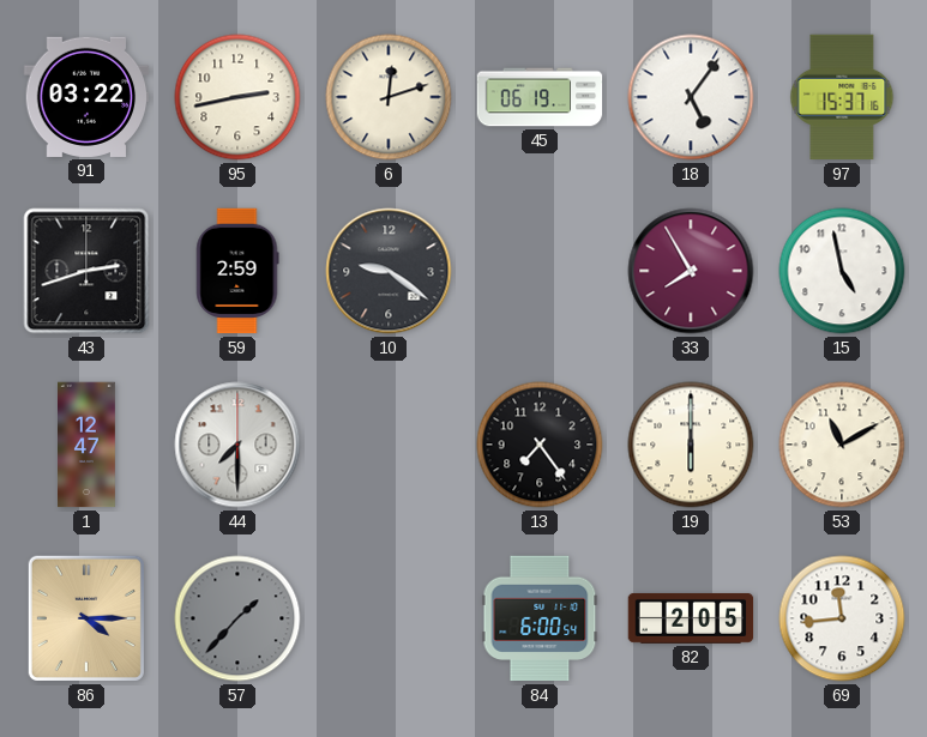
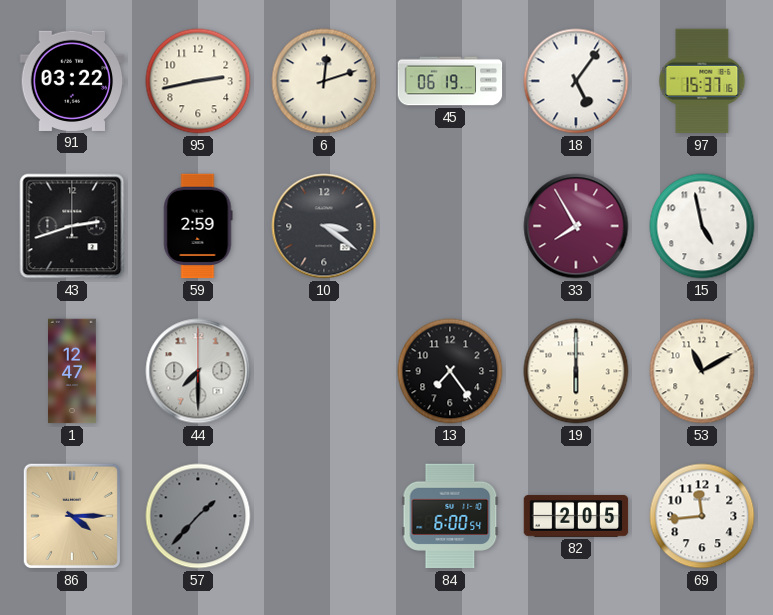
10: 9:21 -> 3:21
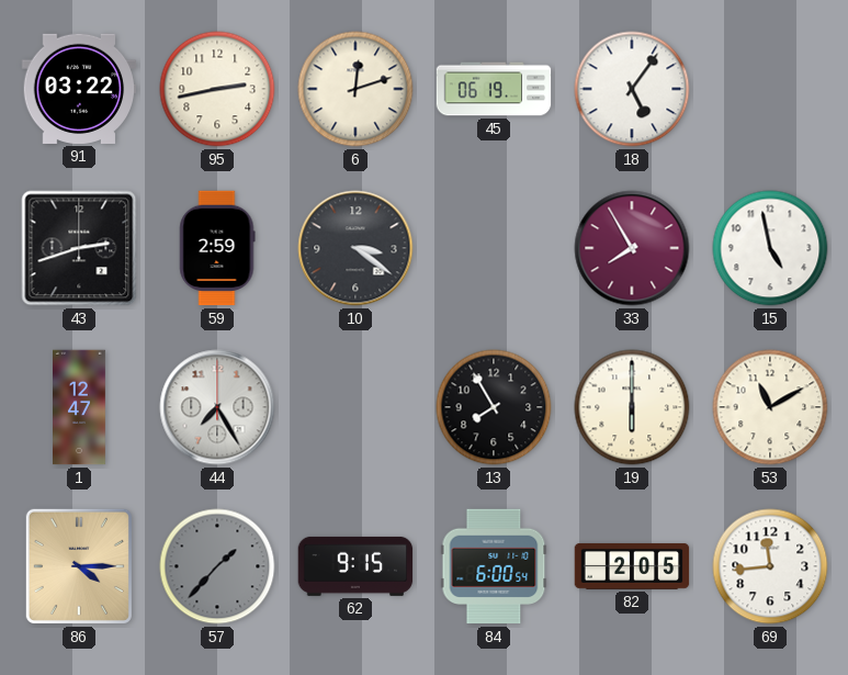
97: 15:37 -> none
44: 7:30 -> 7:25
13: 7:24 -> 7:55
62: none -> 9:15
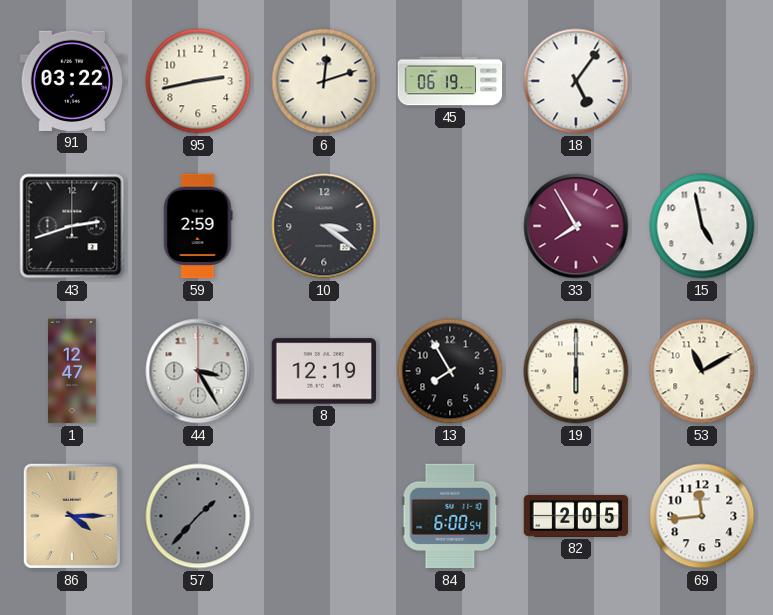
44: 7:25 -> 3:25
8: none -> 12:19
62: 9:15 -> none
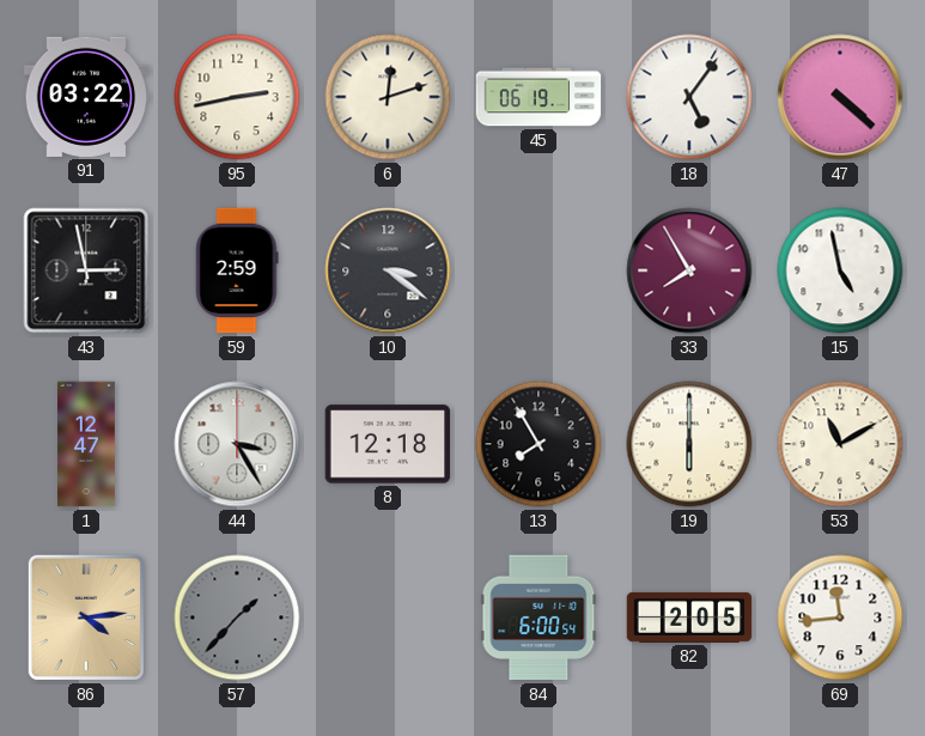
47: none -> 4:22
43: 2:42 -> 2:58
8: 12:19 -> 12:18
86: 4:15 -> 4:14
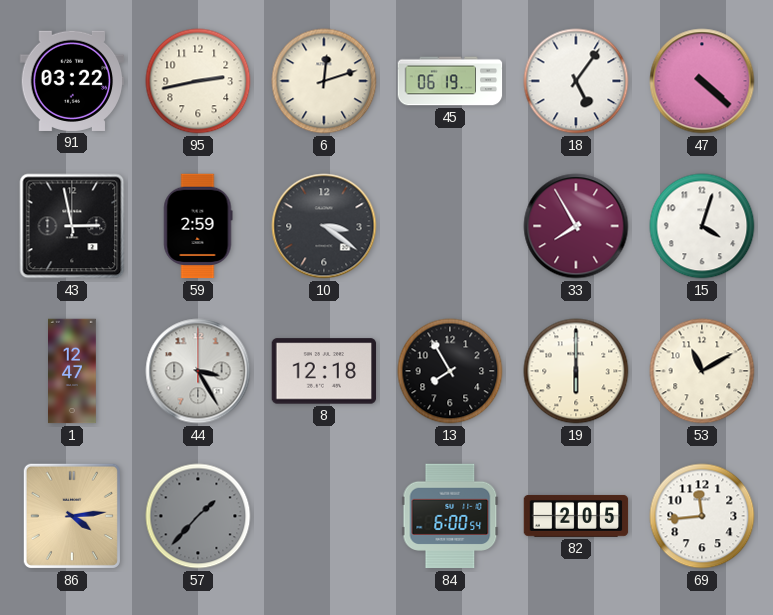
15: 4:58 -> 4:03
